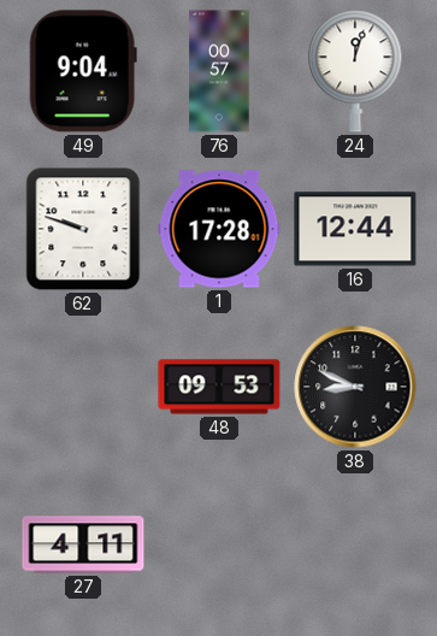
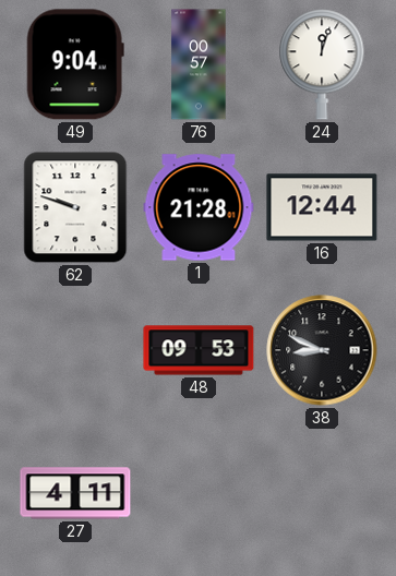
1: 17:28 -> 21:28
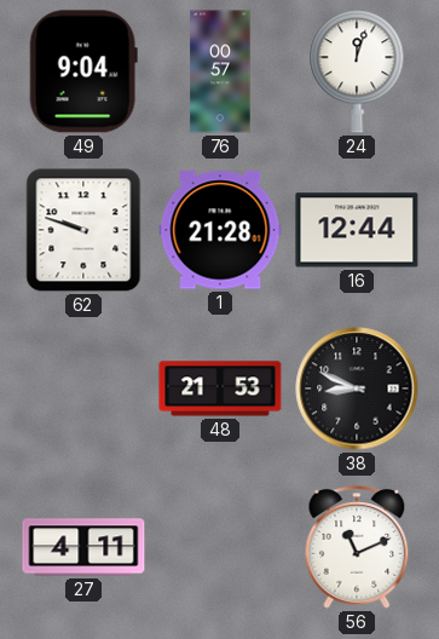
48: 09:53 -> 21:53
56: none -> 11:11
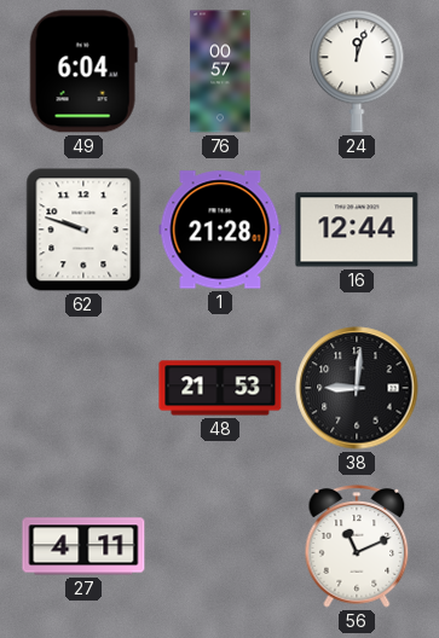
49: 9:04 -> 6:04
38: 8:49 -> 9:01
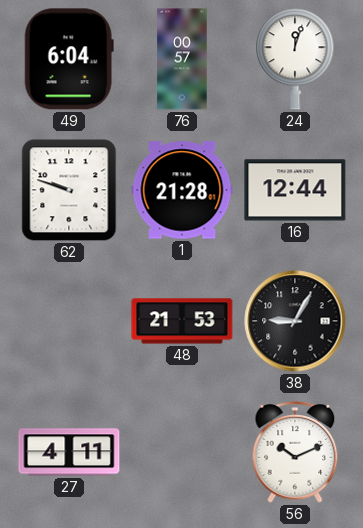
38: 9:01 -> 9:05
56: 11:11 -> 10:11
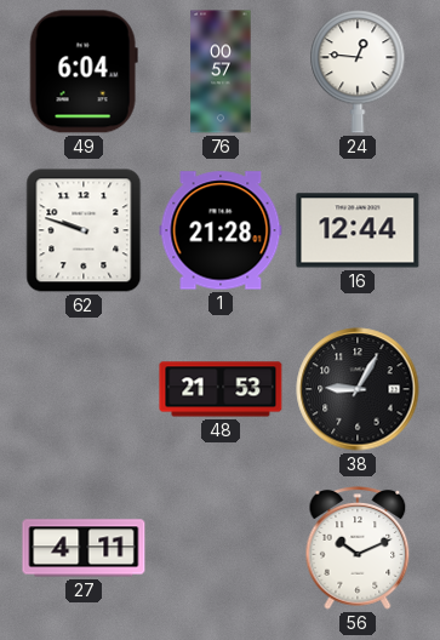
24: 12:03 -> 12:46
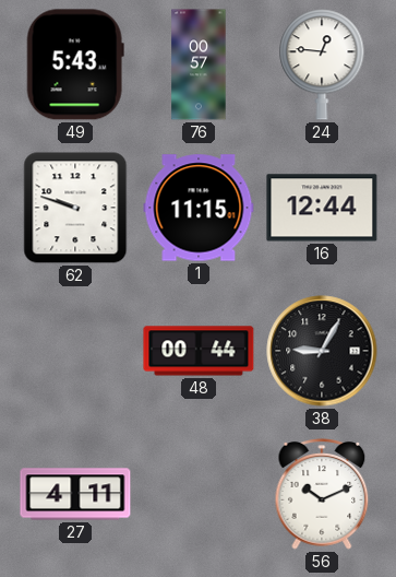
49: 6:04 -> 5:43
1: 21:28 -> 11:15
48: 21:53 -> 00:44
